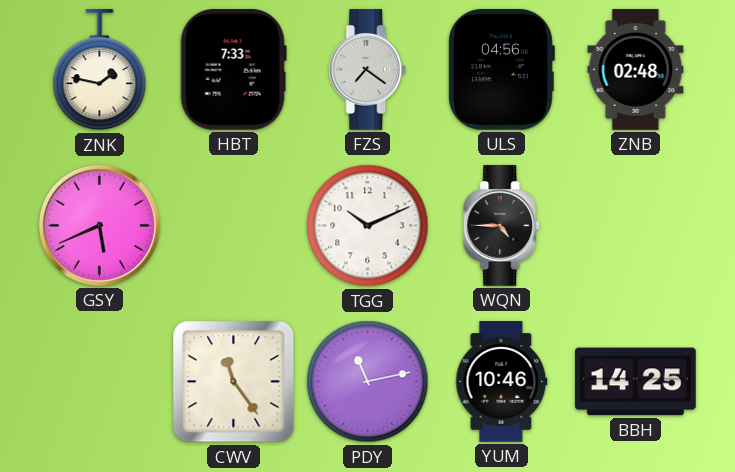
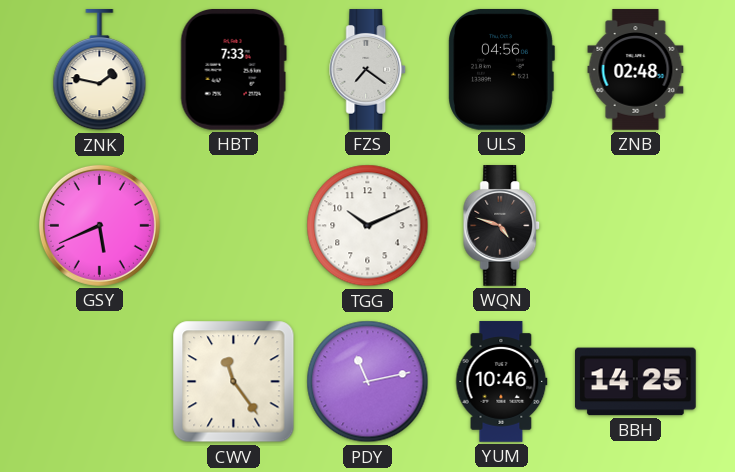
WQN: 4:45 -> 4:48
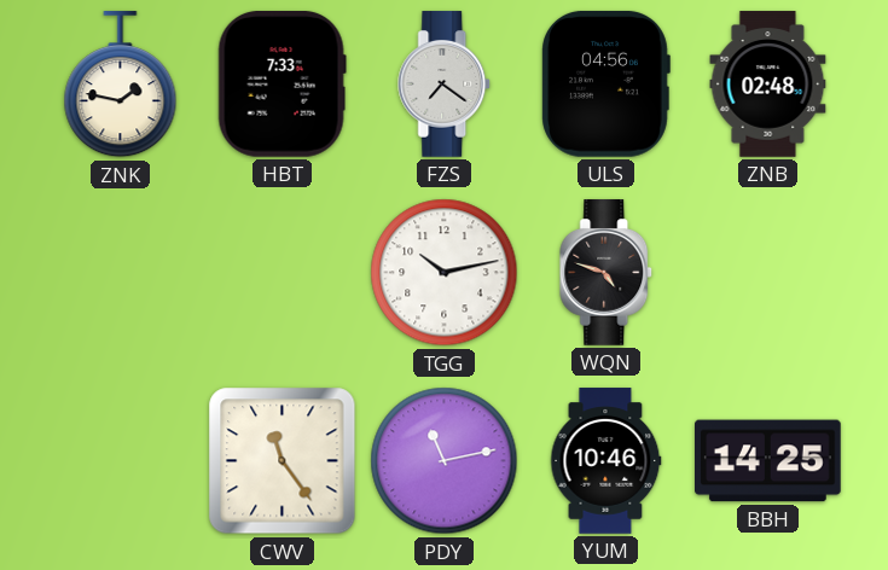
GSY: 5:41 -> none
TGG: 10:11 -> 10:13
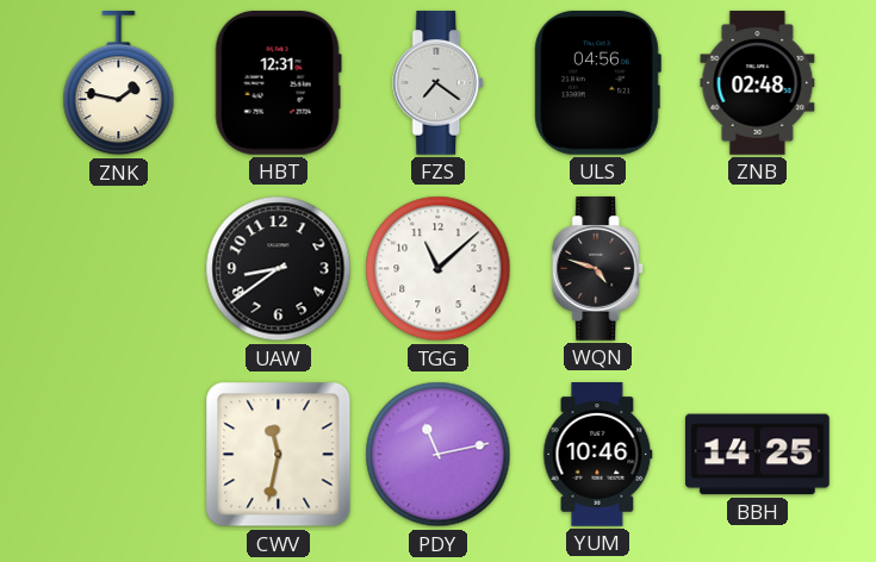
HBT: 7:33 -> 12:31
UAW: none -> 8:39
TGG: 10:13 -> 11:08
CWV: 11:24 -> 11:32
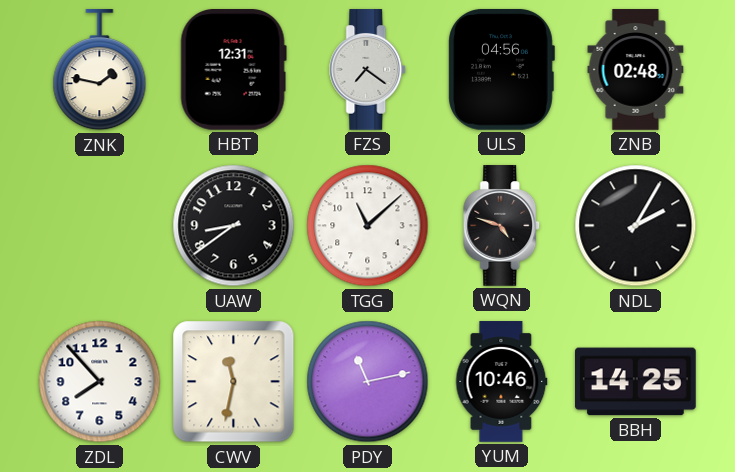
NDL: none -> 2:05
ZDL: none -> 7:53
